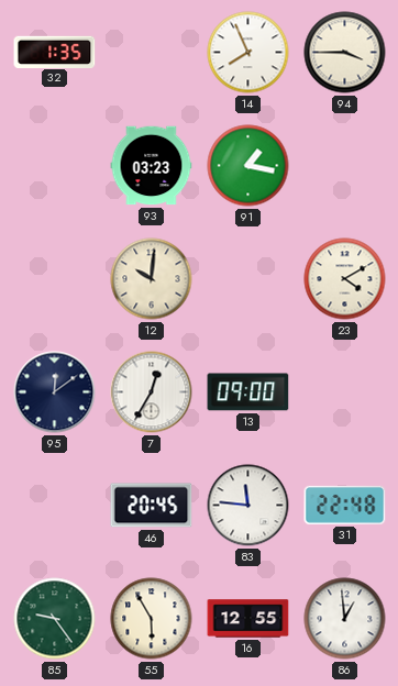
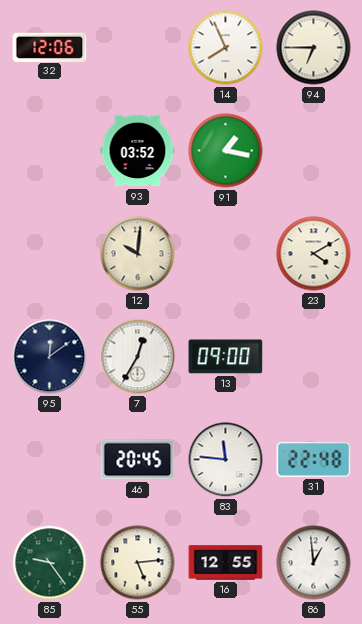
32: 1:35 -> 12:06
94: 3:45 -> 6:45
93: 03:23 -> 03:52
55: 5:55 -> 5:14
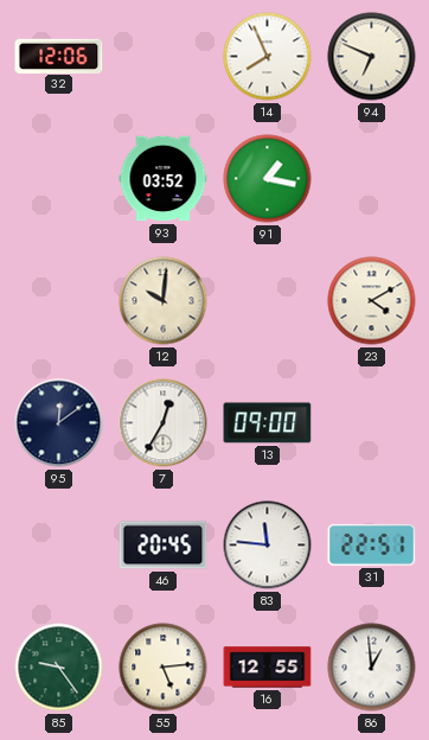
94: 6:45 -> 6:49
31: 22:48 -> 22:51
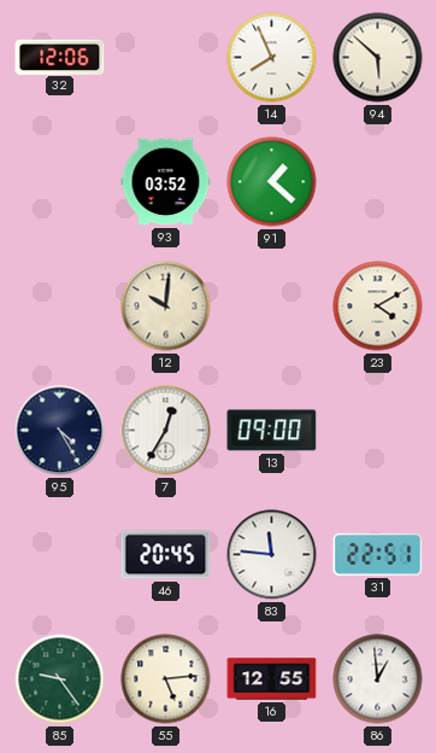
94: 6:49 -> 5:52
91: 1:17 -> 1:22
95: 12:09 -> 4:25
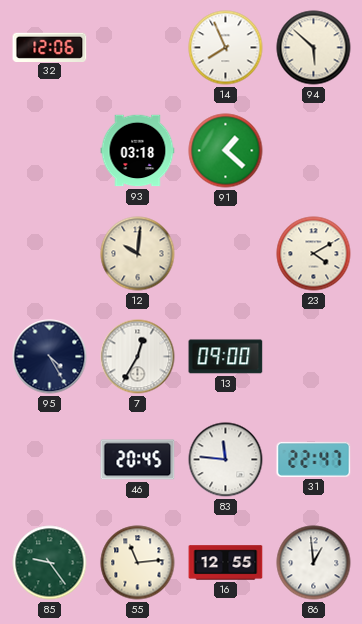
93: 03:52 -> 03:18
31: 22:51 -> 22:47
55: 5:14 -> 11:14
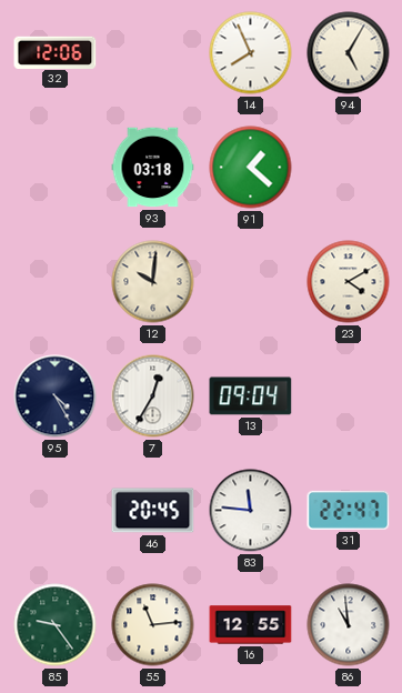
94: 5:52 -> 5:05
13: 09:00 -> 09:04
86: 12:59 -> 10:59
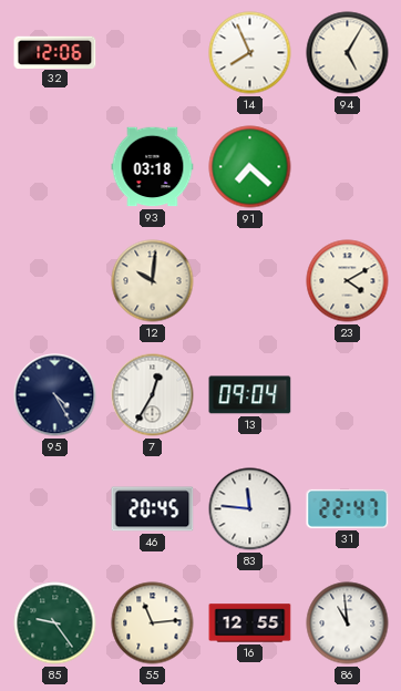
91: 1:22 -> 7:22
